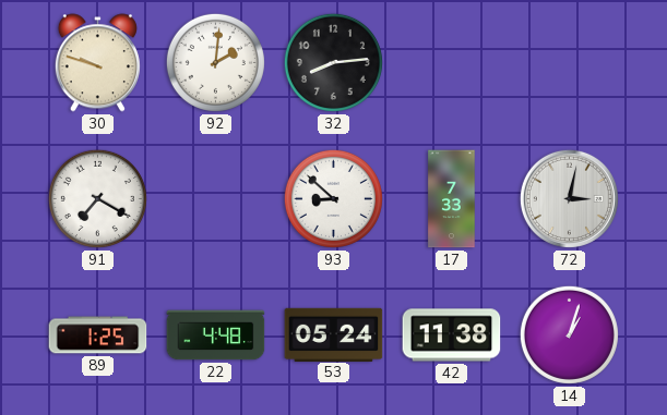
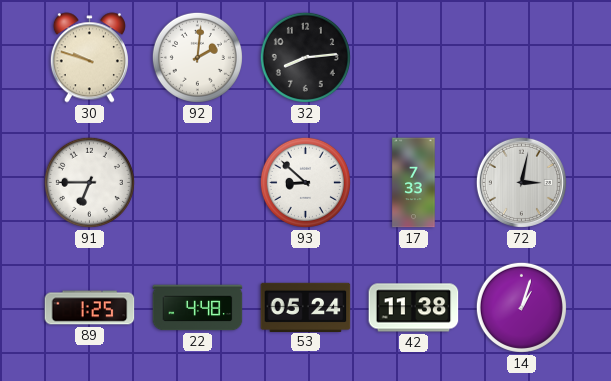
91: 7:20 -> 6:45
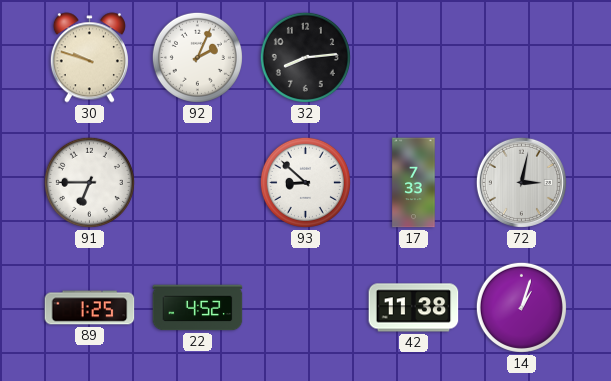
92: 2:01 -> 2:04
22: 4:48 -> 4:52
53: 05:24 -> none
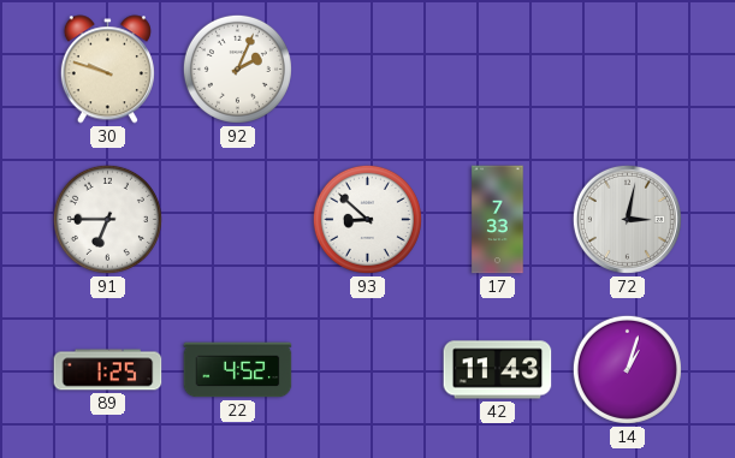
32: 8:14 -> none
42: 11:38 -> 11:43
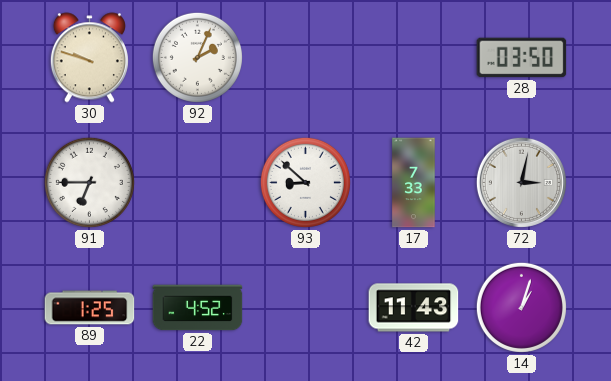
28: none -> 03:50
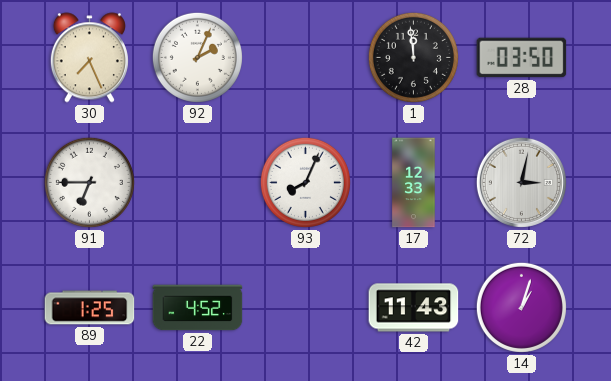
30: 9:48 -> 7:26
1: none -> 11:59
93: 8:52 -> 8:04
17: 7:33 -> 12:33
